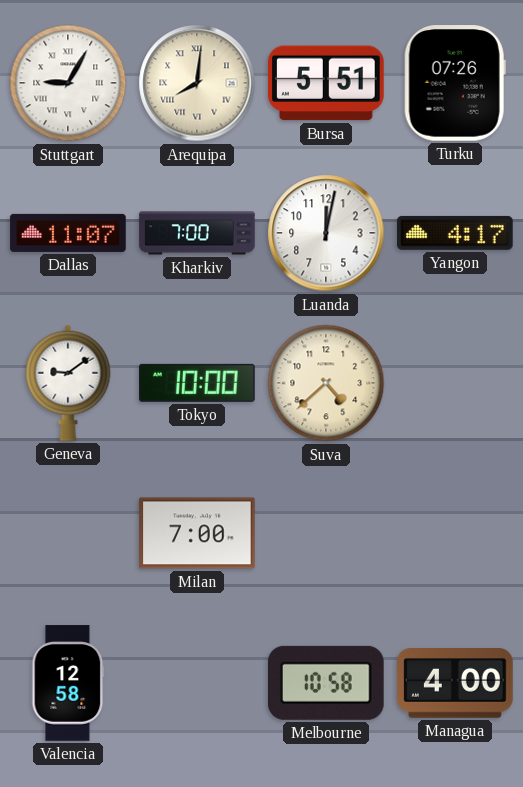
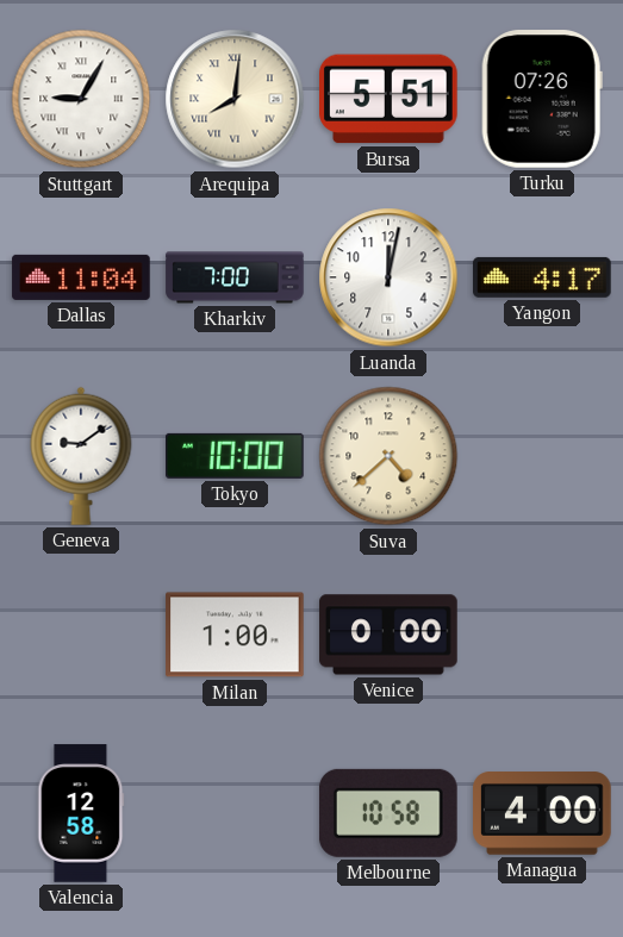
Dallas: 11:07 -> 11:04
Milan: 7:00 -> 1:00
Venice: none -> 0:00
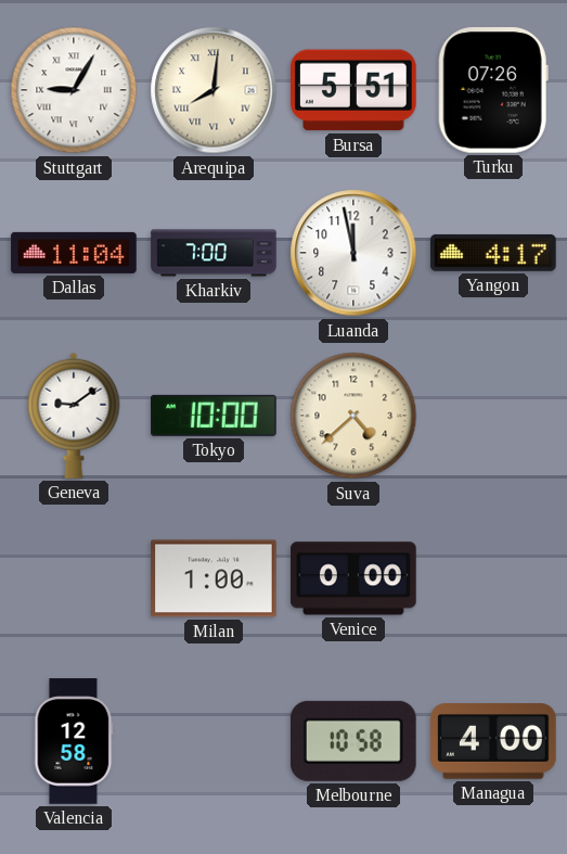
Luanda: 12:02 -> 11:58
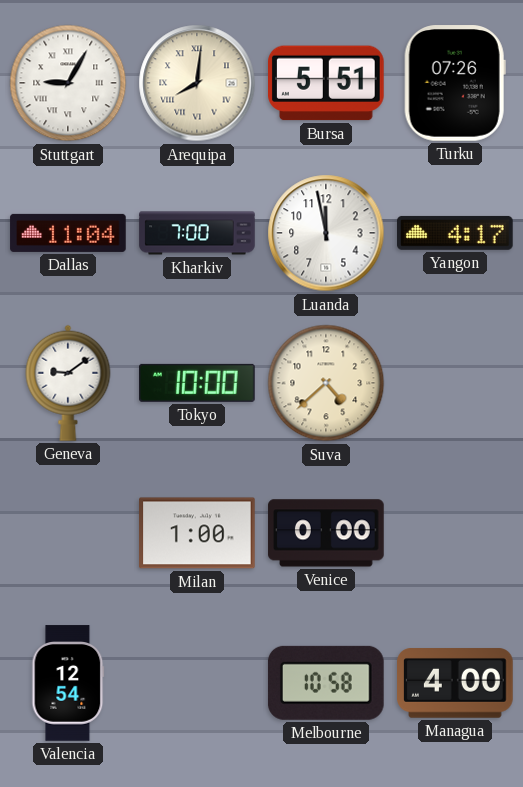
Valencia: 12:58 -> 12:54
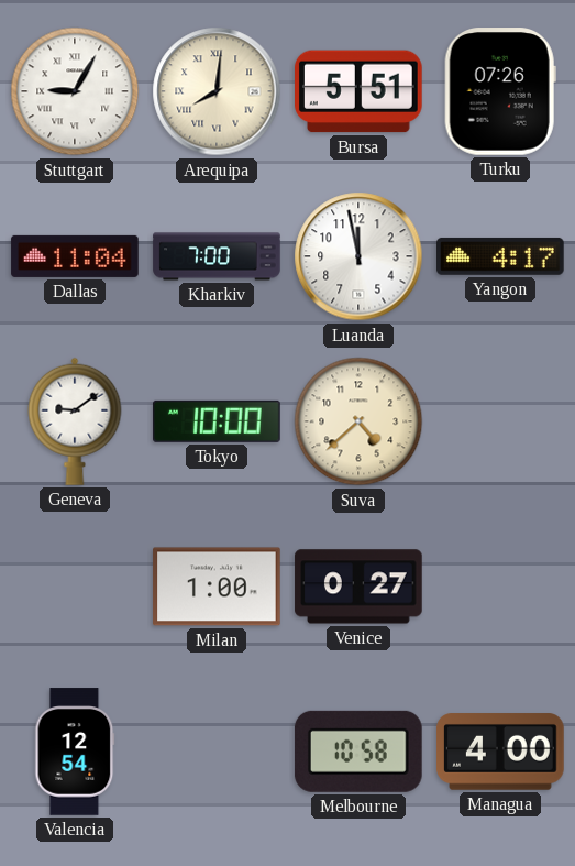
Venice: 0:00 -> 0:27
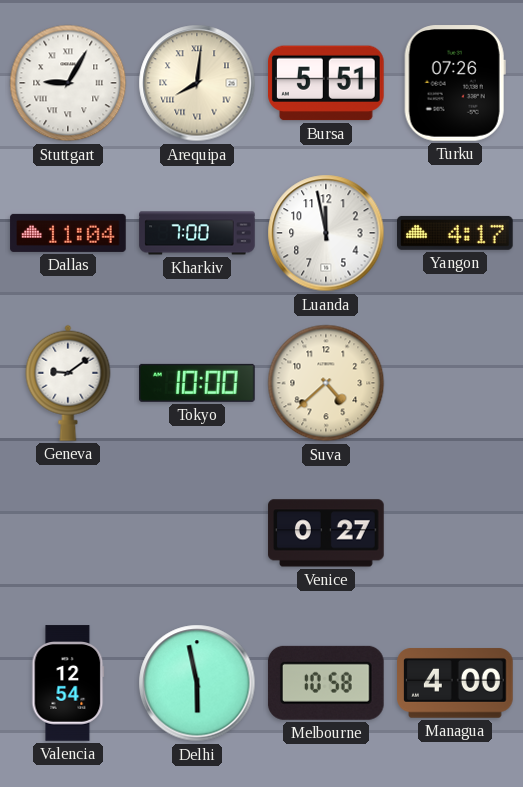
Milan: 1:00 -> none
Delhi: none -> 5:58
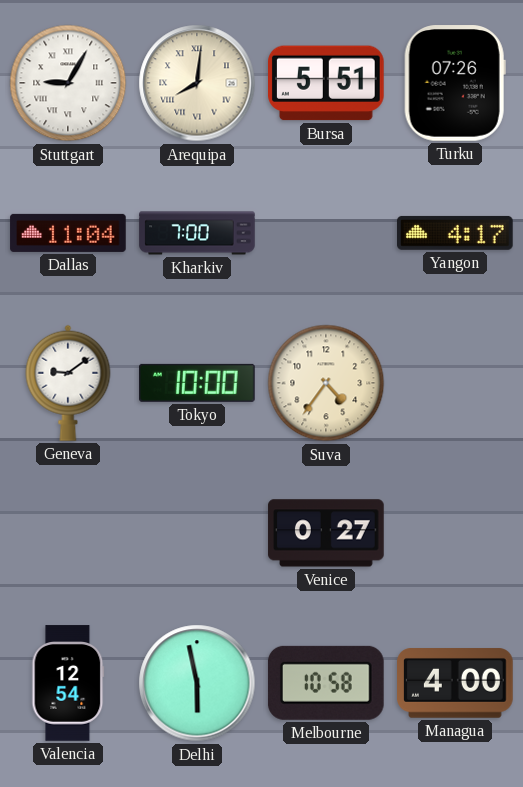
Luanda: 11:58 -> none
Suva: 4:38 -> 4:36
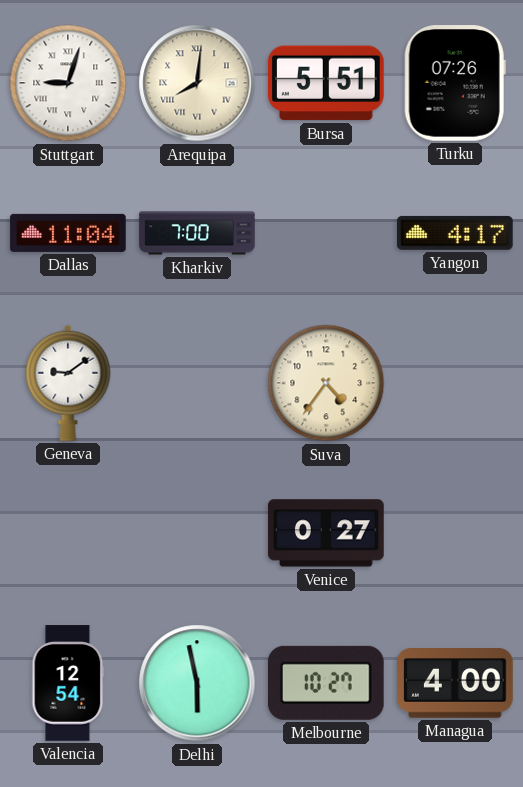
Stuttgart: 9:05 -> 9:03
Tokyo: 10:00 -> none
Melbourne: 10:58 -> 10:27
